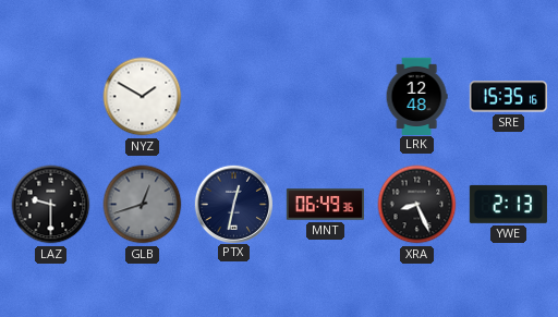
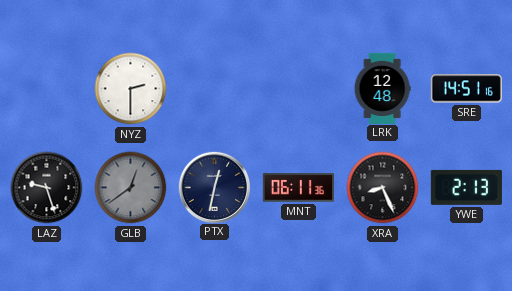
NYZ: 1:50 -> 2:30
SRE: 15:35 -> 14:51
LAZ: 9:30 -> 9:27
GLB: 12:42 -> 12:39
MNT: 06:49 -> 06:11
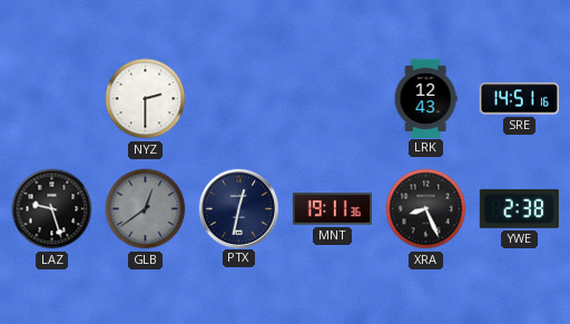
LRK: 12:48 -> 12:43
MNT: 06:11 -> 19:11
YWE: 2:13 -> 2:38
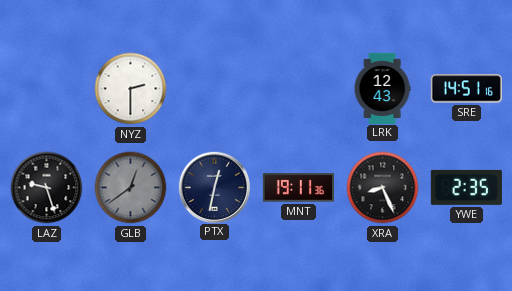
YWE: 2:38 -> 2:35
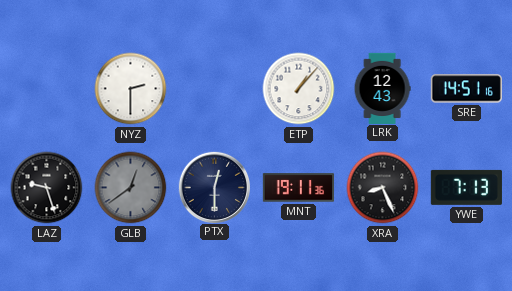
ETP: none -> 1:07
PTX: 12:32 -> 12:30
YWE: 2:35 -> 7:13
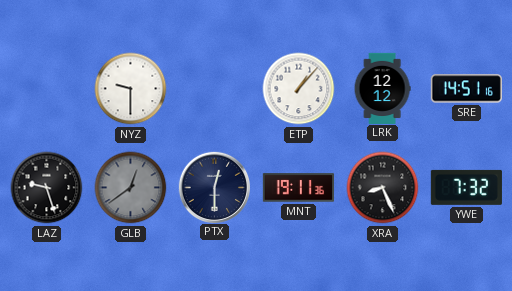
NYZ: 2:30 -> 9:30
LRK: 12:43 -> 12:12
YWE: 7:13 -> 7:32
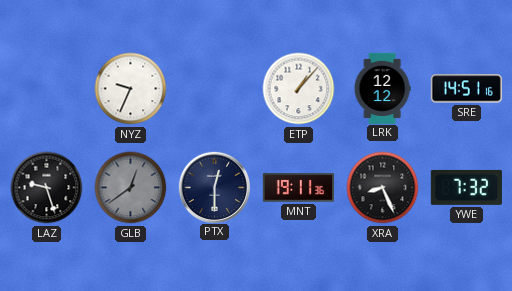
NYZ: 9:30 -> 9:34
